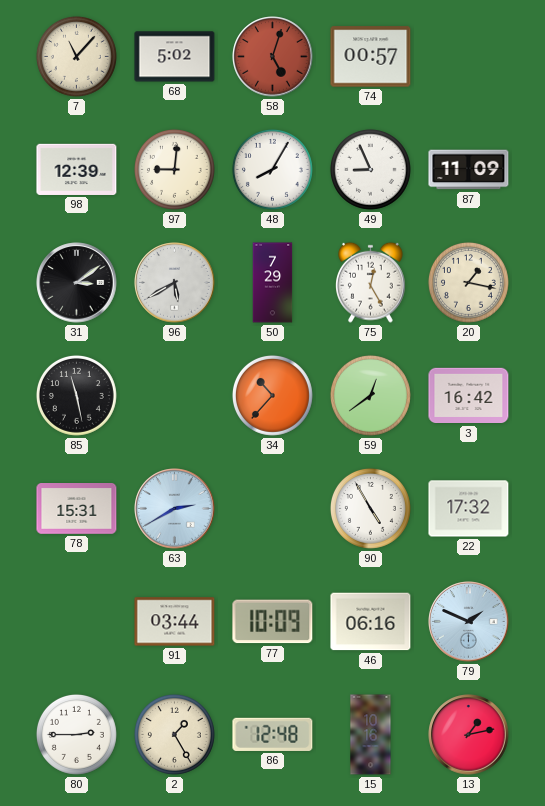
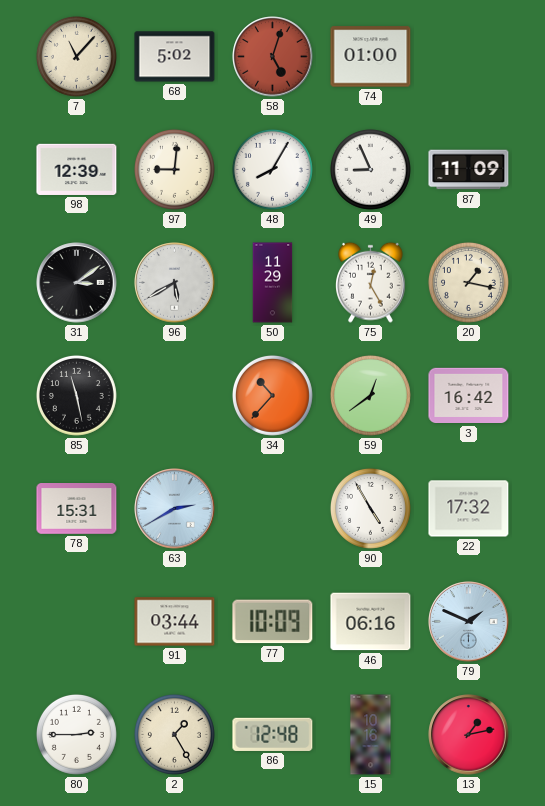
74: 00:57 -> 01:00
50: 7:29 -> 11:29
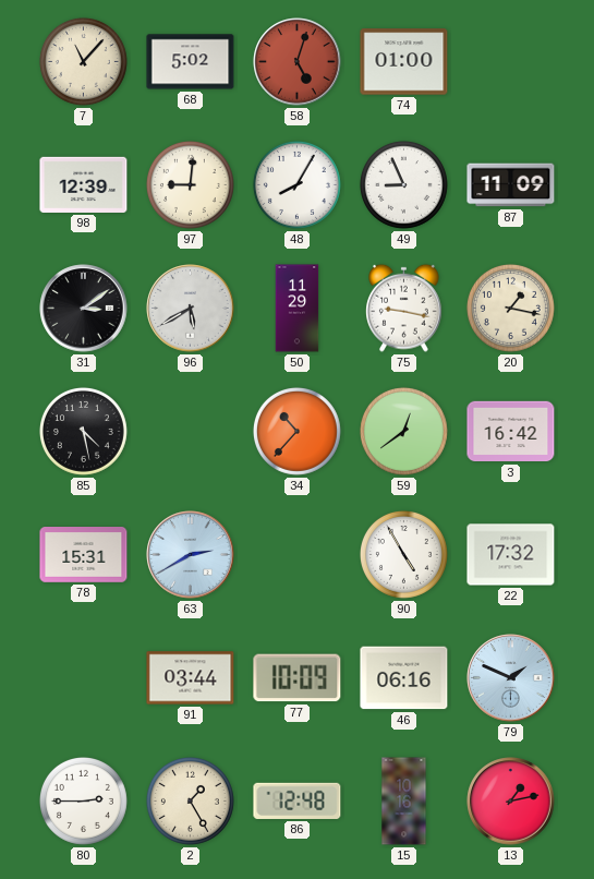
75: 12:25 -> 9:17
85: 11:28 -> 4:28
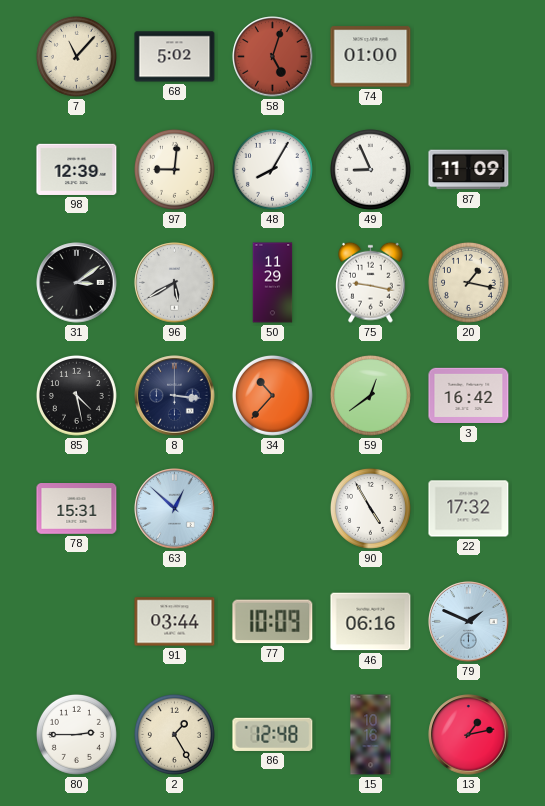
8: none -> 3:16
63: 2:40 -> 12:52
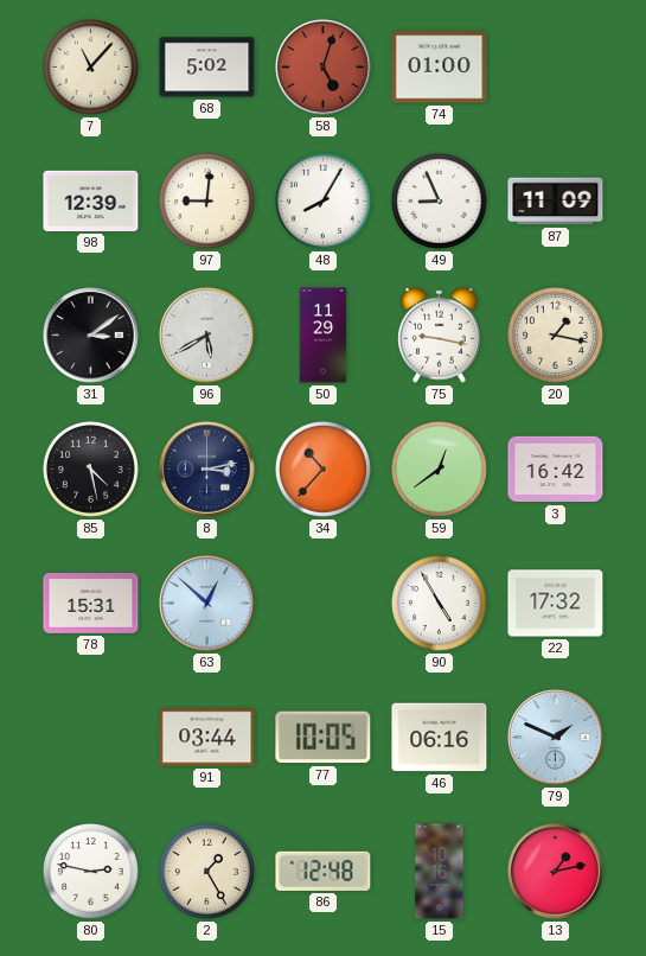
8: 3:16 -> 3:13
77: 10:09 -> 10:05
80: 2:45 -> 2:47
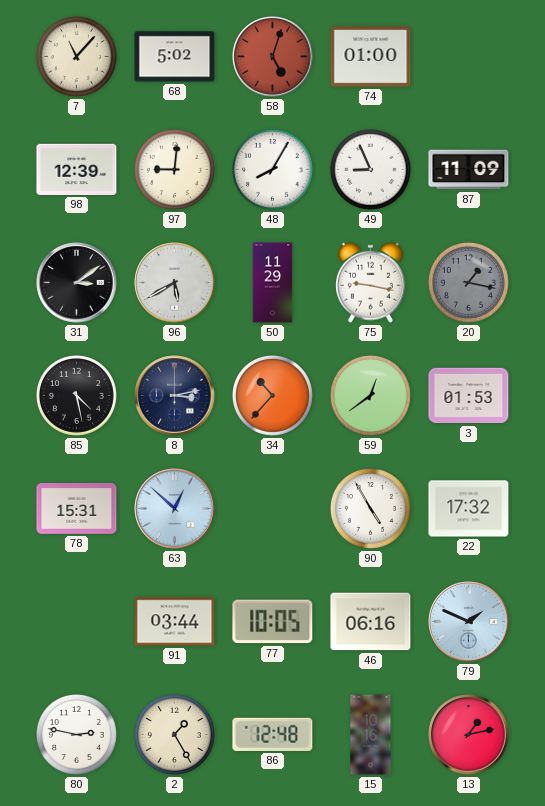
20 dial: cream -> grey
3: 16:42 -> 01:53
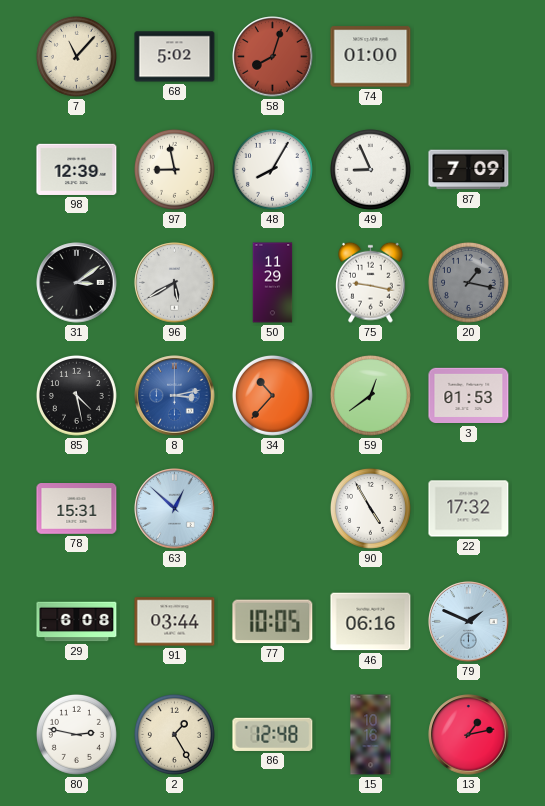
58: 5:03 -> 8:03
97: 9:01 -> 8:58
87: 11:09 -> 7:09
8 dial: navy -> blue
29: none -> 6:08
